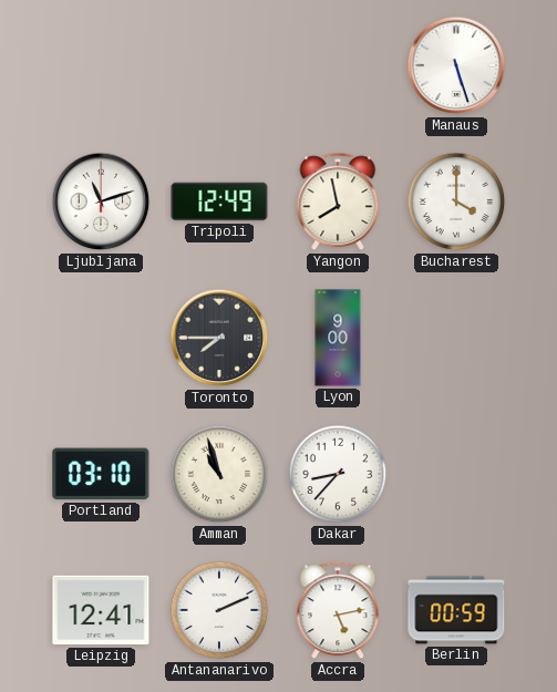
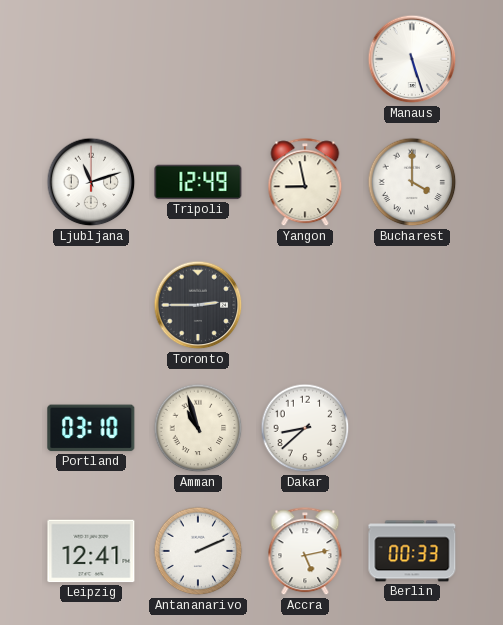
Yangon: 7:58 -> 8:58
Toronto: 7:45 -> 2:45
Lyon: 9:00 -> none
Dakar: 8:37 -> 8:38
Berlin: 00:59 -> 00:33
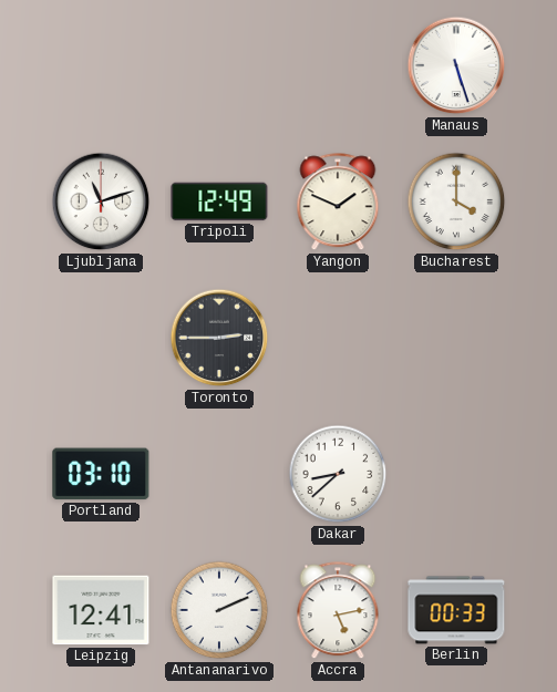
Yangon: 8:58 -> 1:49
Amman: 10:57 -> none
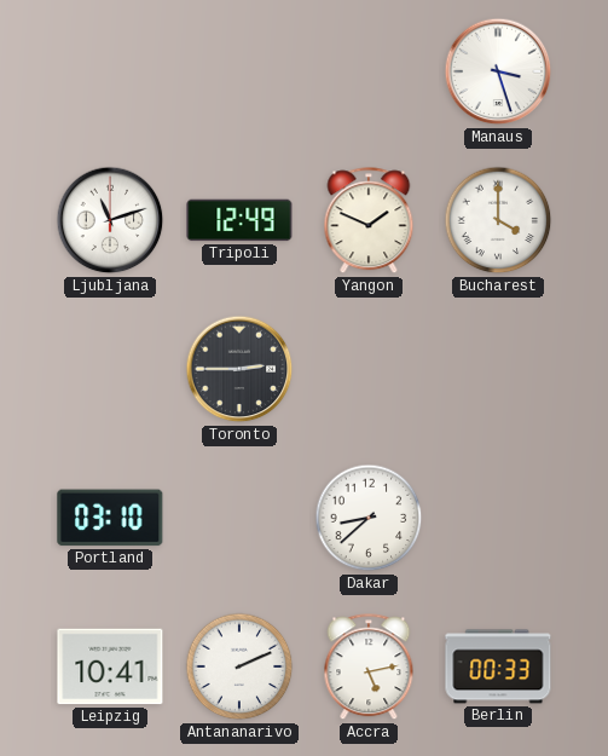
Manaus: 5:27 -> 3:27
Leipzig: 12:41 -> 10:41
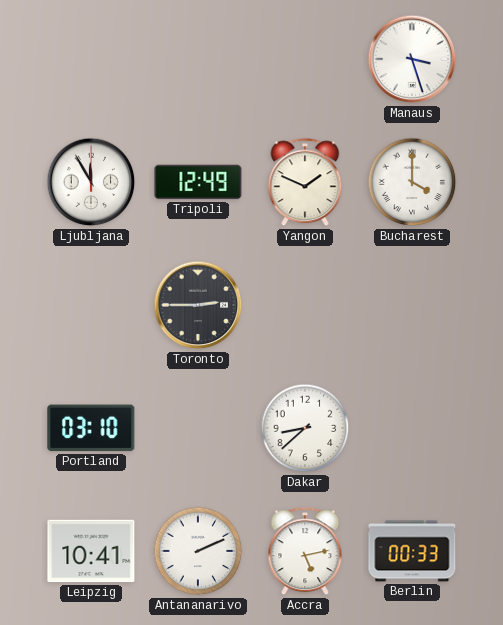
Ljubljana: 11:12 -> 11:55
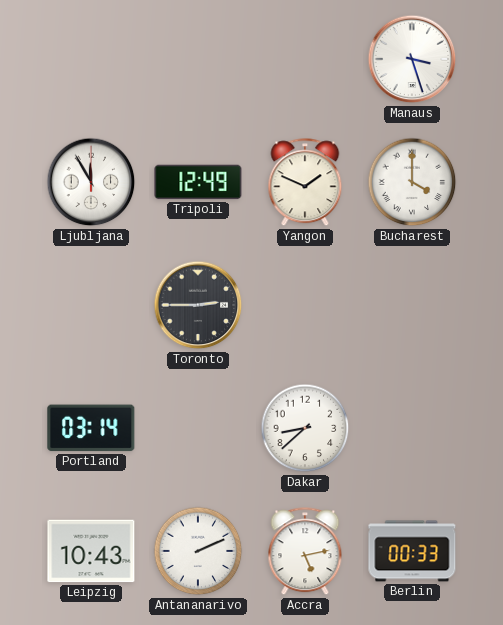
Portland: 03:10 -> 03:14
Leipzig: 10:41 -> 10:43
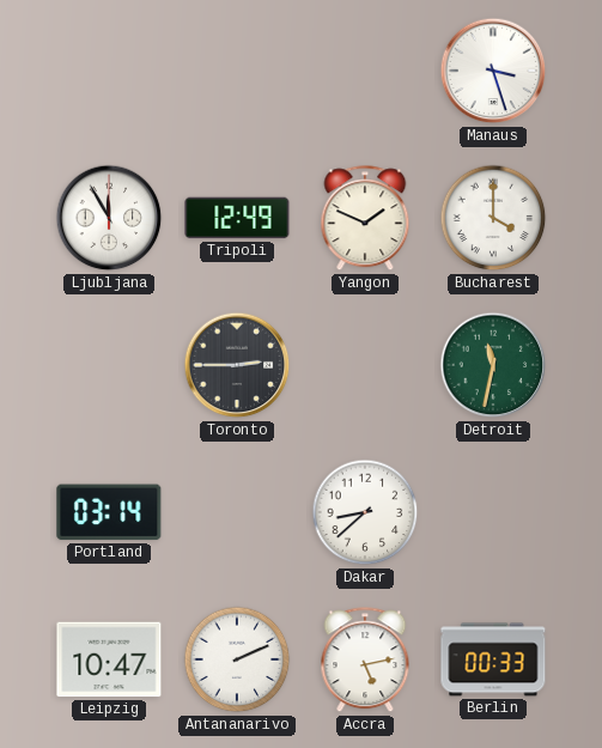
Detroit: none -> 11:32
Leipzig: 10:43 -> 10:47
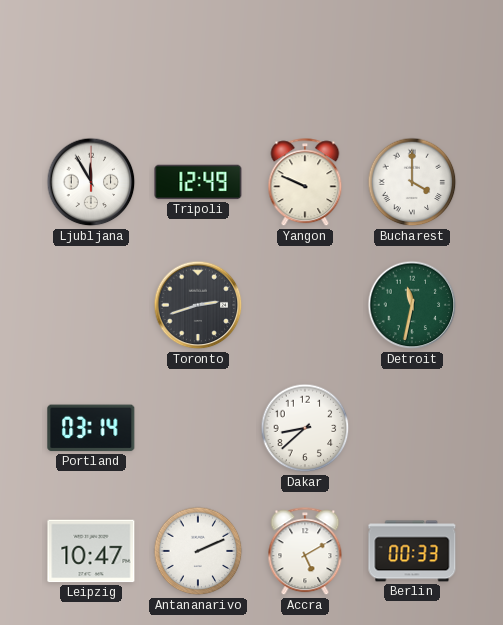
Manaus: 3:27 -> none
Yangon: 1:49 -> 9:49
Toronto: 2:45 -> 2:42
Accra: 5:13 -> 5:10
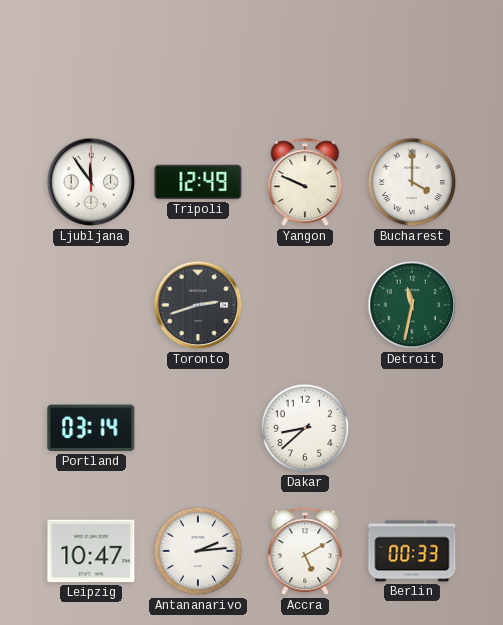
Ljubljana: 11:55 -> 11:54
Antananarivo: 2:11 -> 2:14
